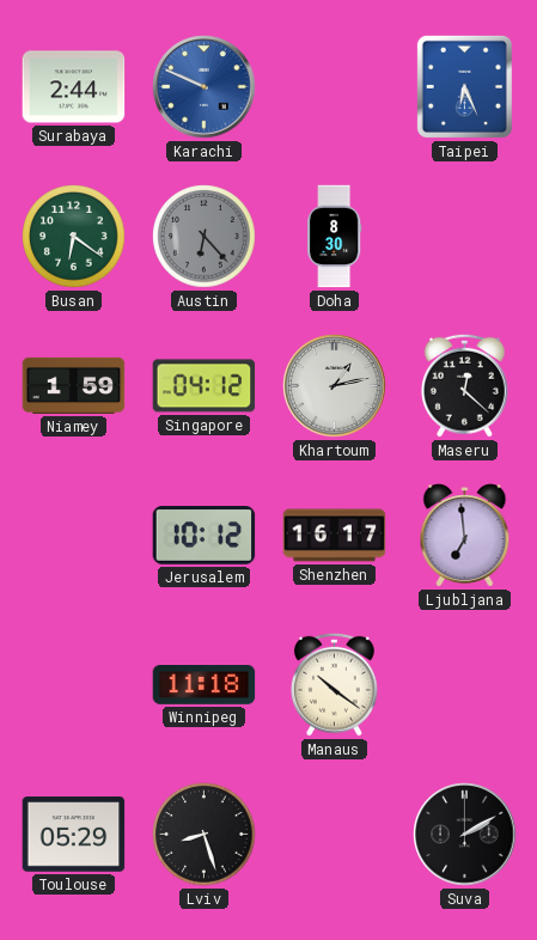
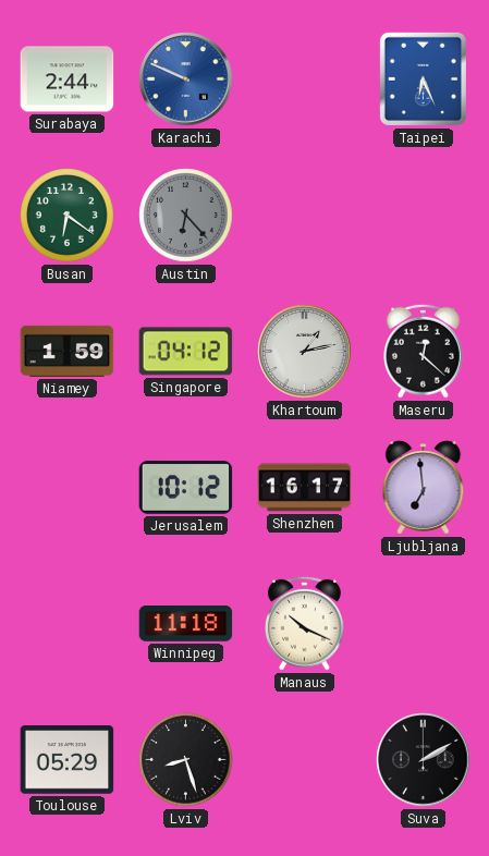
Doha: 8:30 -> none
Manaus: 10:21 -> 10:19
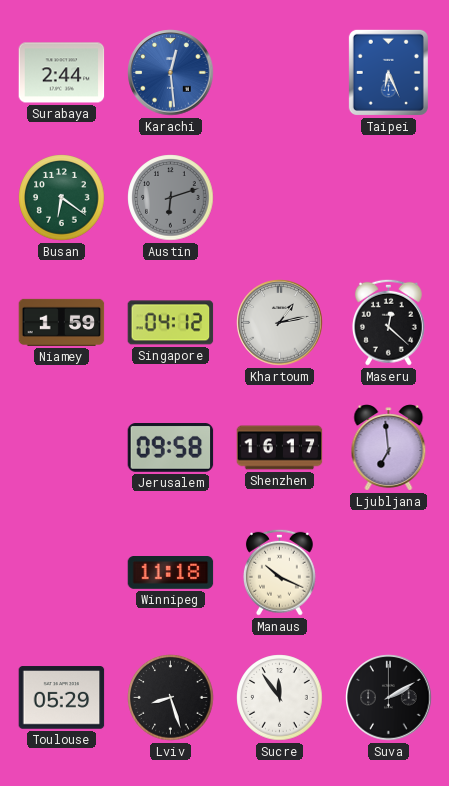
Karachi: 9:49 -> 12:29
Austin: 6:23 -> 6:12
Jerusalem: 10:12 -> 09:58
Sucre: none -> 11:54
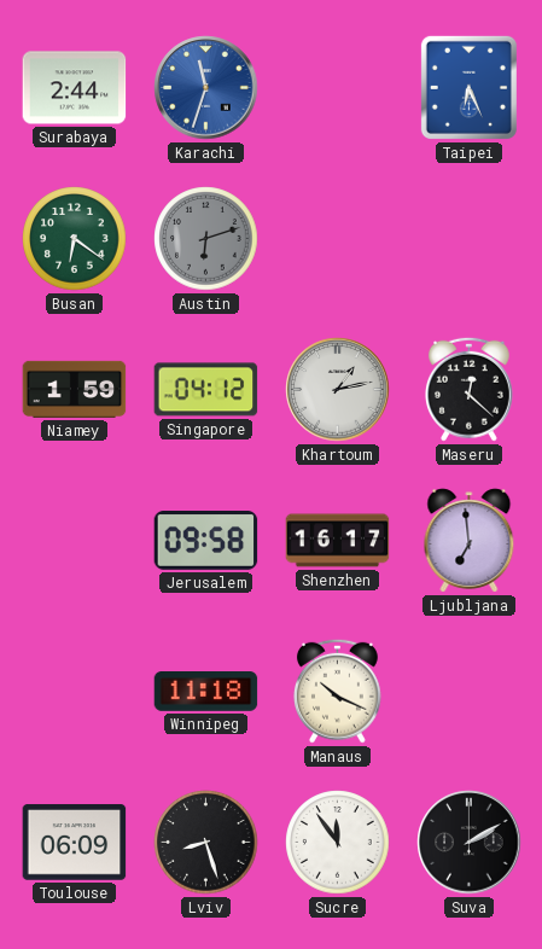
Karachi: 12:29 -> 11:33
Toulouse: 05:29 -> 06:09
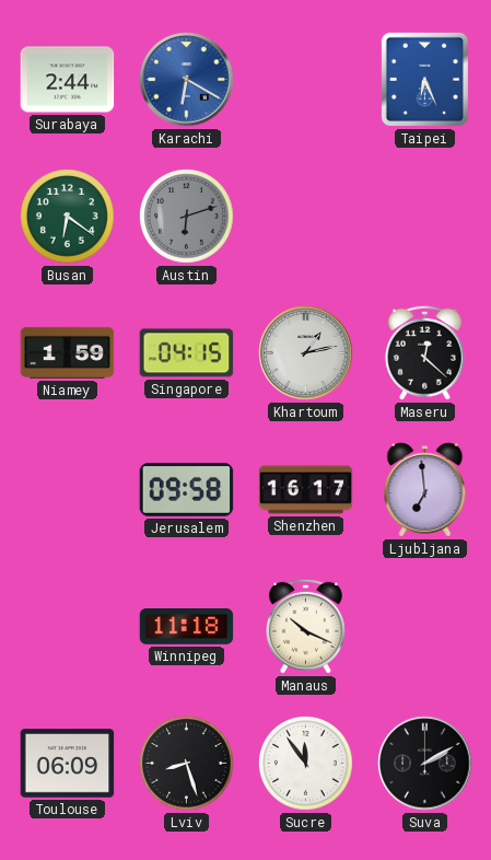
Karachi: 11:33 -> 6:20
Singapore: 04:12 -> 04:15
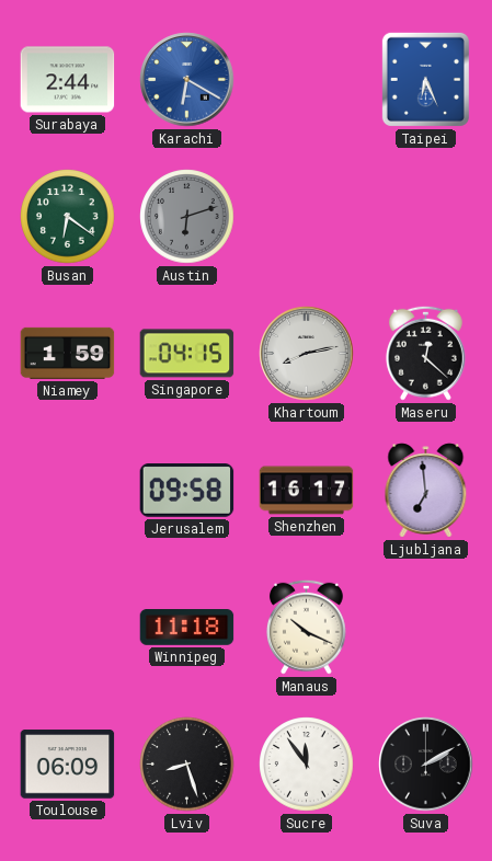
Khartoum: 1:13 -> 8:13
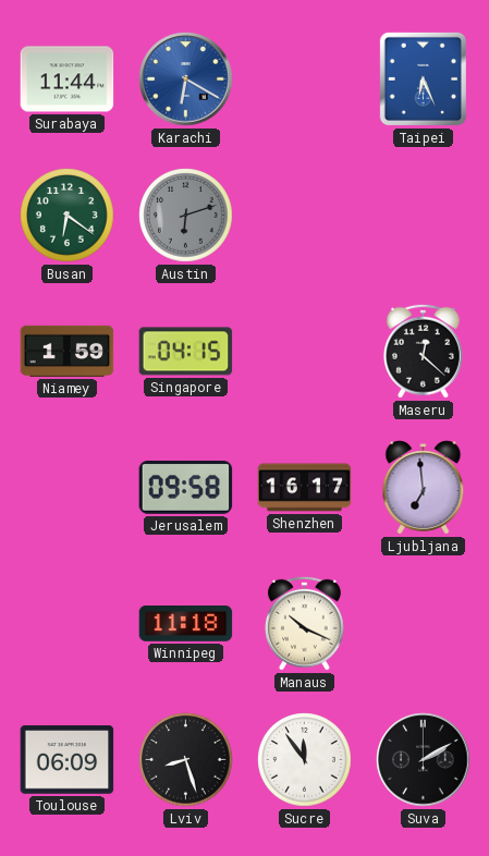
Surabaya: 2:44 -> 11:44
Khartoum: 8:13 -> none
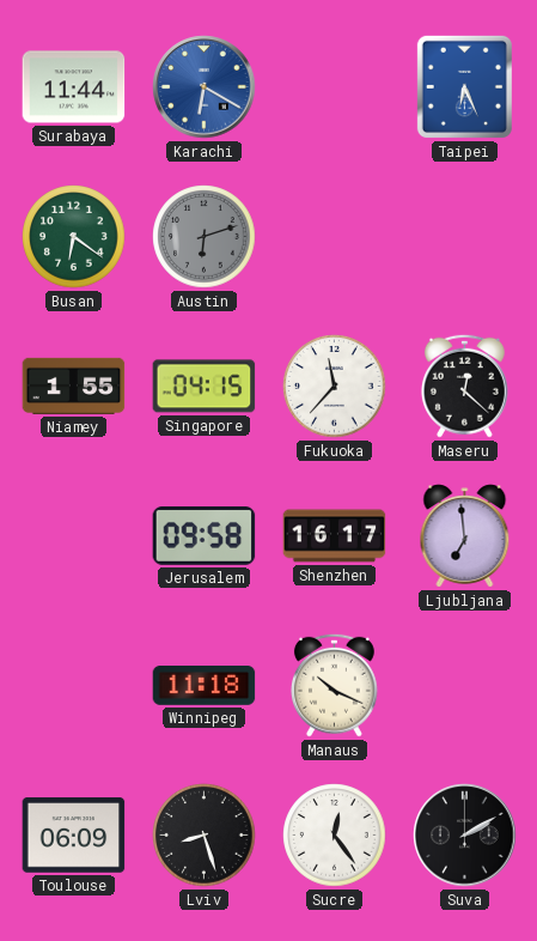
Niamey: 1:59 -> 1:55
Fukuoka: none -> 11:37
Sucre: 11:54 -> 12:24
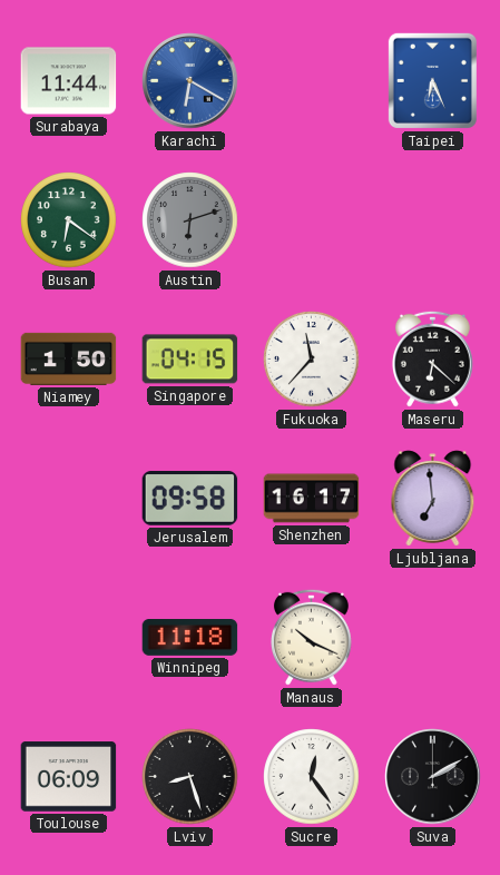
Niamey: 1:55 -> 1:50
Maseru: 12:22 -> 6:22
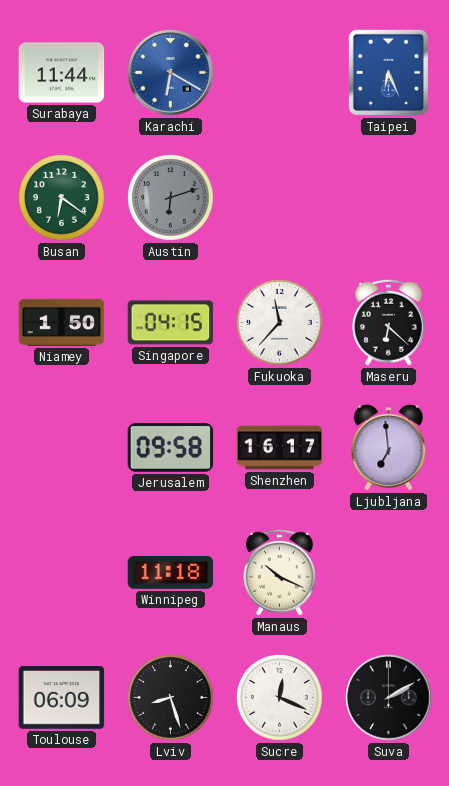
Sucre: 12:24 -> 12:19
